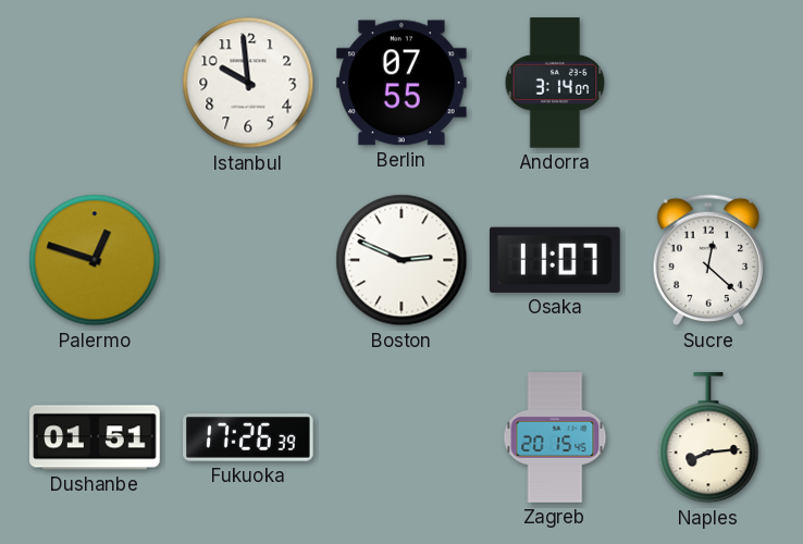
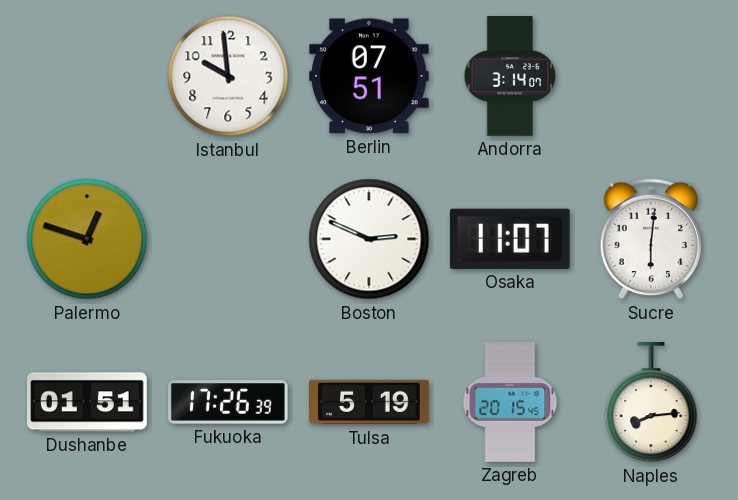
Berlin: 07:55 -> 07:51
Sucre: 12:22 -> 6:01
Tulsa: none -> 5:19
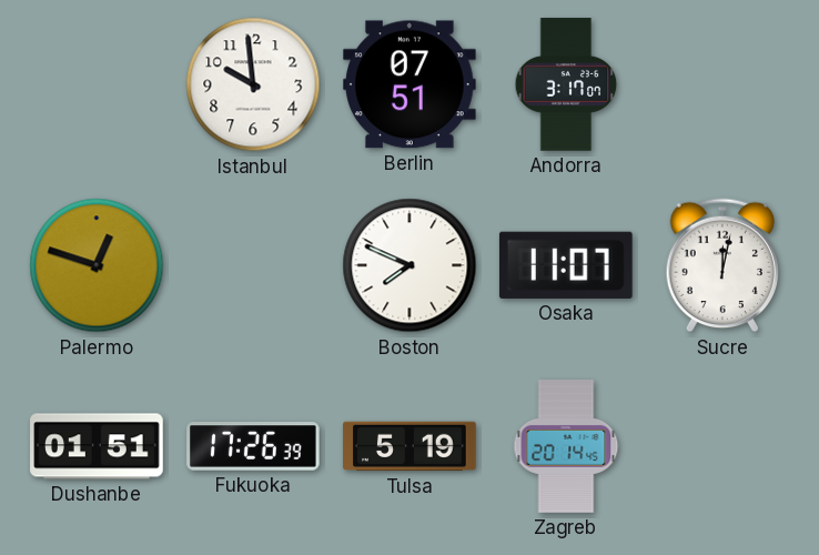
Andorra: 3:14 -> 3:17
Boston: 2:49 -> 7:49
Sucre: 6:01 -> 12:02
Zagreb: 20:15 -> 20:14
Naples: 8:14 -> none
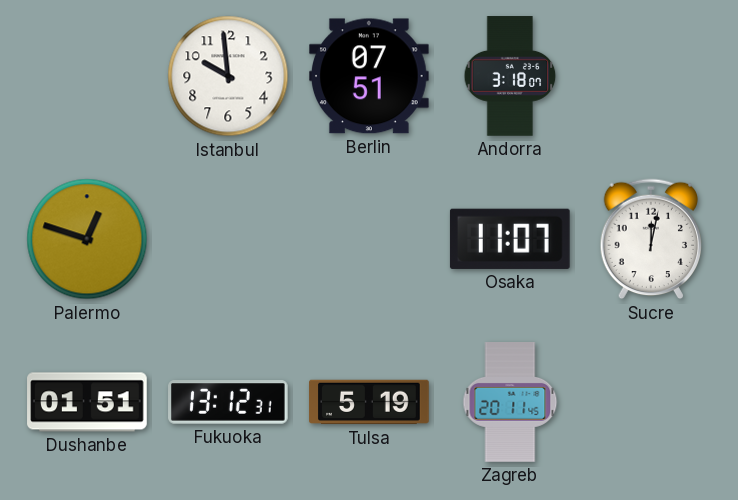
Andorra: 3:17 -> 3:18
Boston: 7:49 -> none
Fukuoka: 17:26 -> 13:12
Zagreb: 20:14 -> 20:11
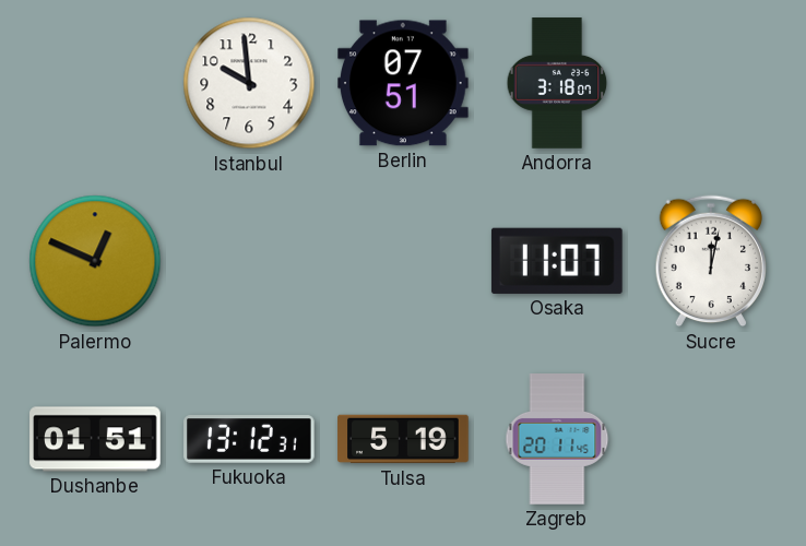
Palermo: 12:48 -> 12:49
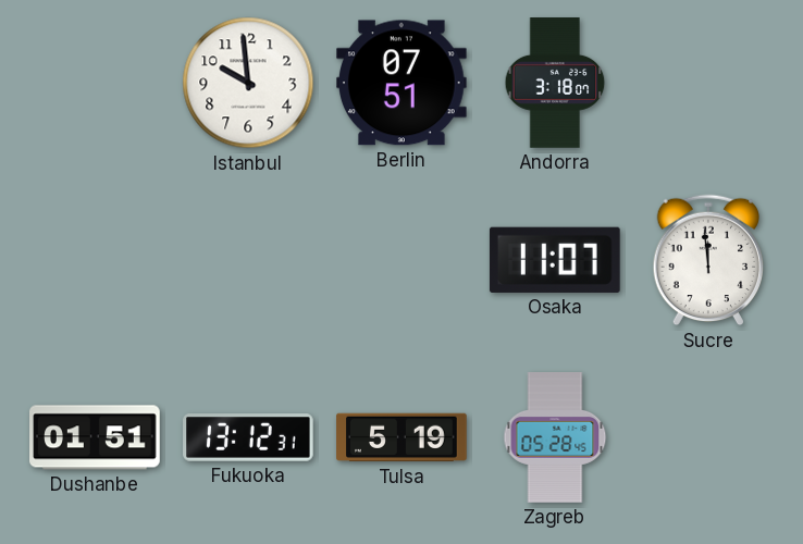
Palermo: 12:49 -> none
Sucre: 12:02 -> 11:59
Zagreb: 20:11 -> 05:28
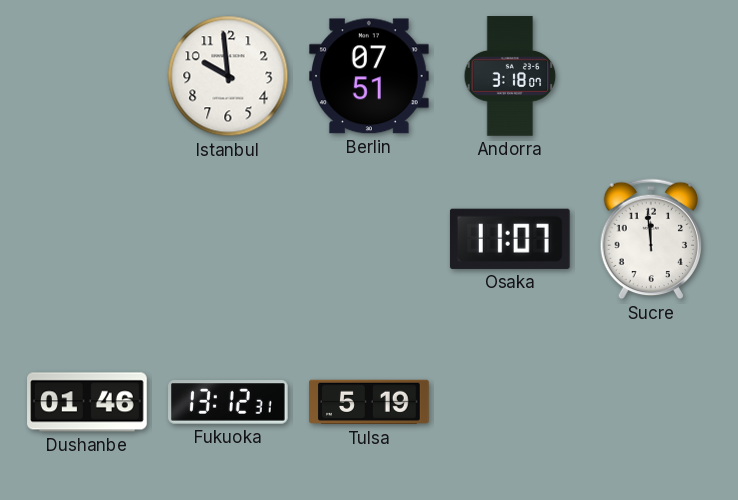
Dushanbe: 01:51 -> 01:46
Zagreb: 05:28 -> none
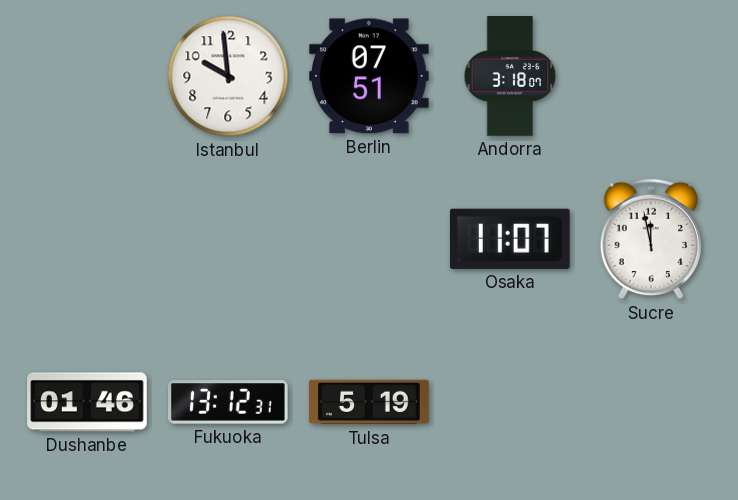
Sucre: 11:59 -> 11:58
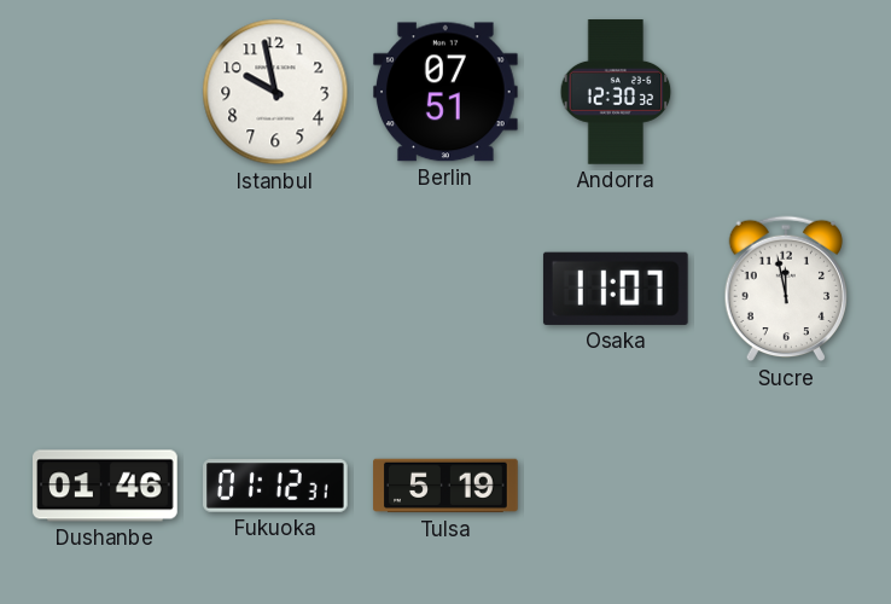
Istanbul: 9:59 -> 9:58
Andorra: 3:18 -> 12:30
Fukuoka: 13:12 -> 01:12
